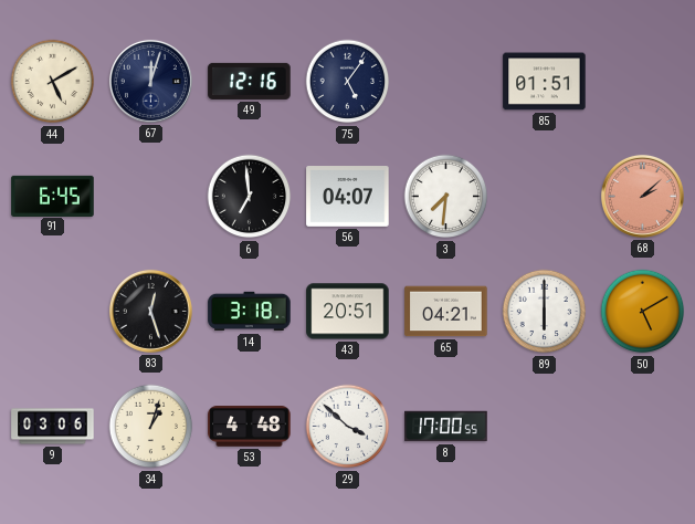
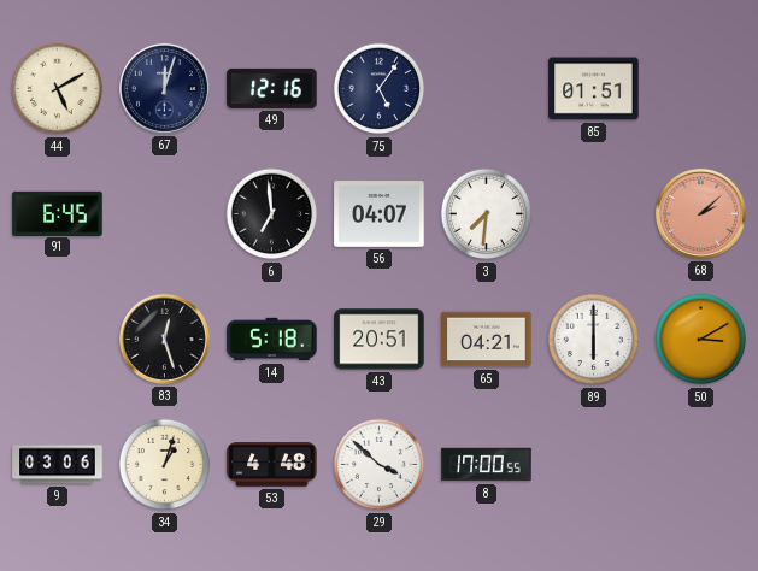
14: 3:18 -> 5:18
50: 5:10 -> 3:10
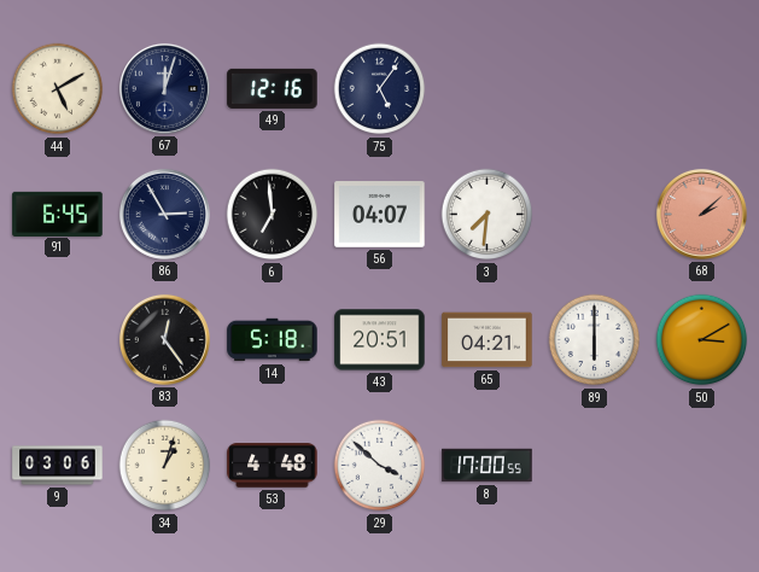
85: 01:51 -> none
86: none -> 2:55
83: 12:27 -> 12:24
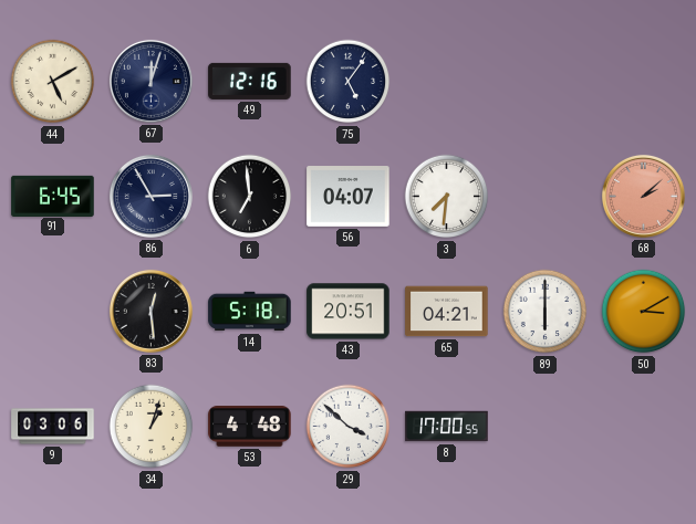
83: 12:24 -> 12:29
